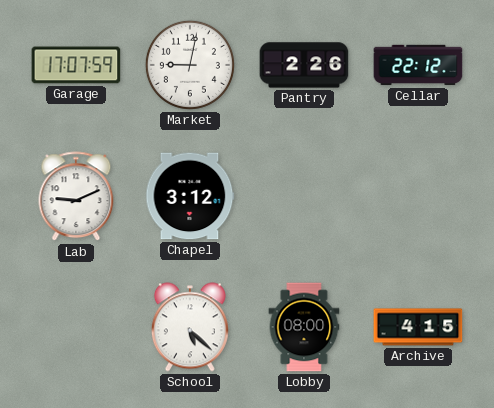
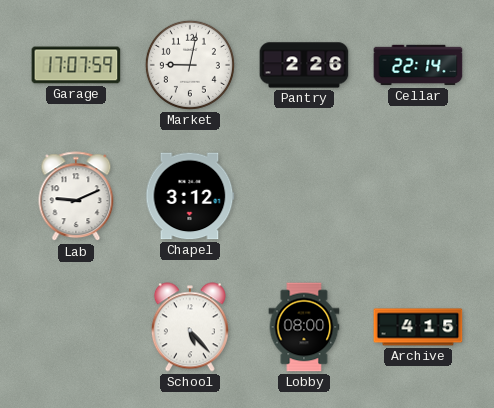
Cellar: 22:12 -> 22:14
School: 5:22 -> 5:23
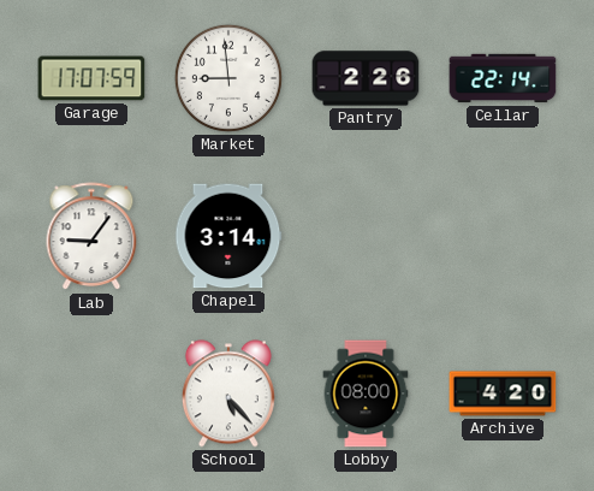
Market: 9:02 -> 8:59
Lab: 9:11 -> 9:06
Chapel: 3:12 -> 3:14
Archive: 4:15 -> 4:20
